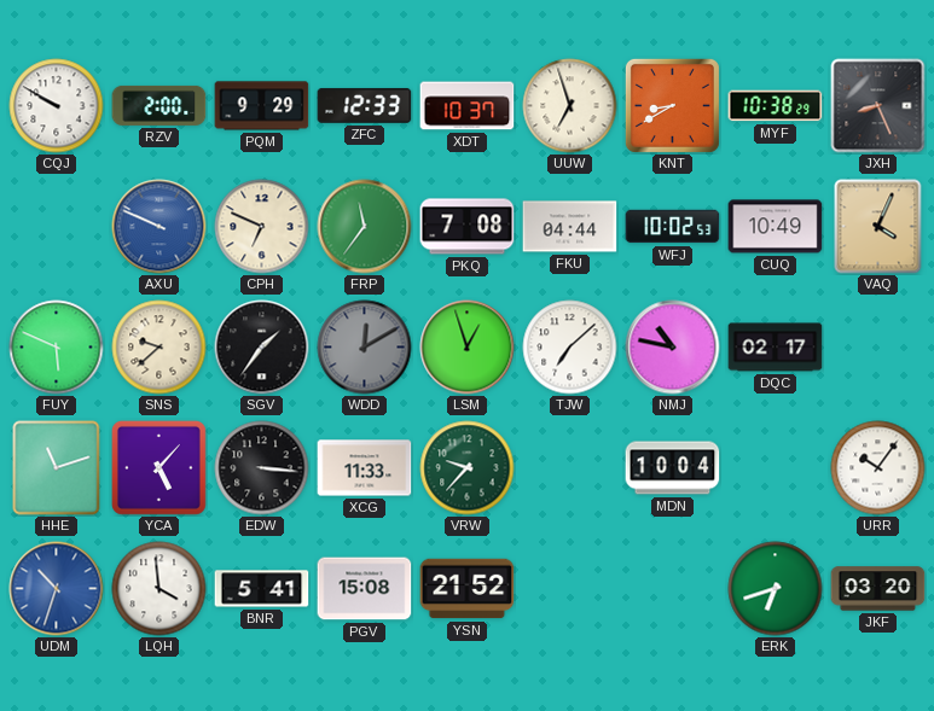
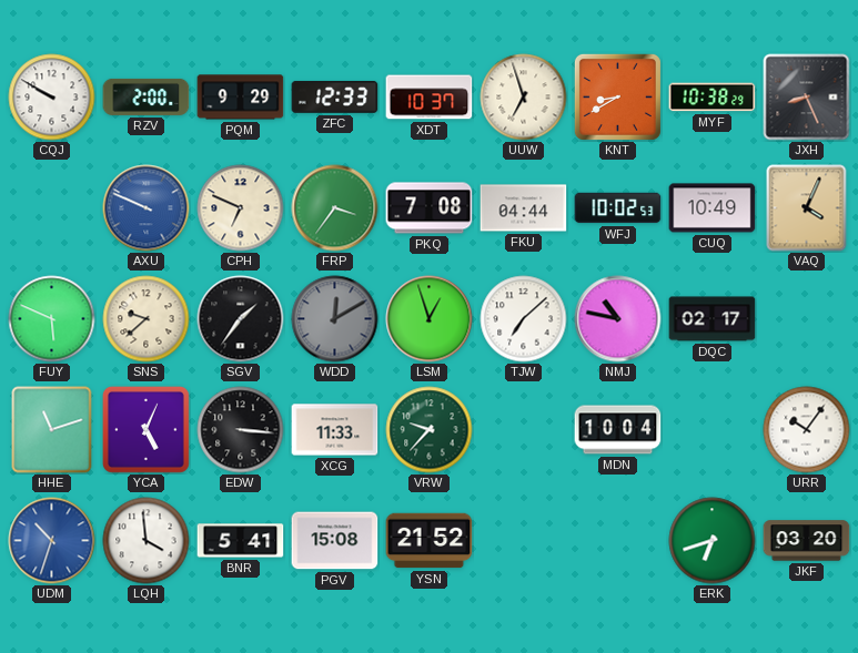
FRP: 11:36 -> 3:36
YCA: 5:07 -> 5:04
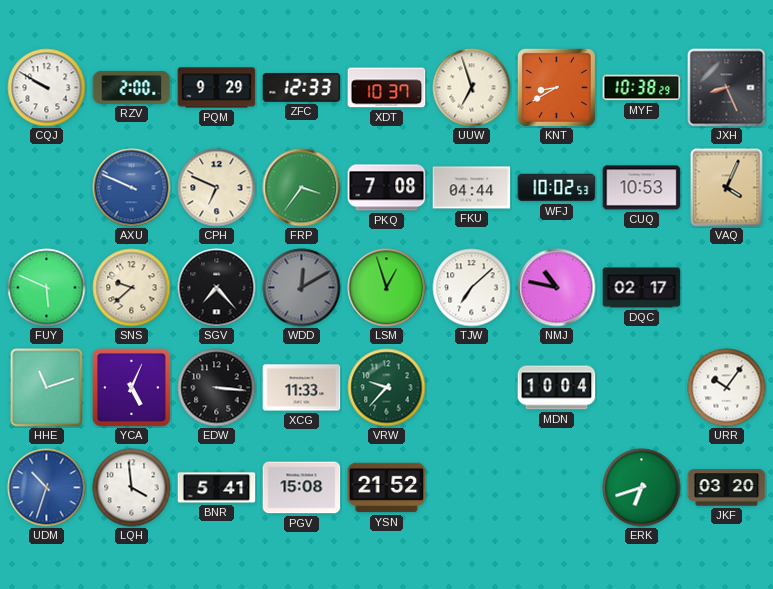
CUQ: 10:49 -> 10:53
SGV: 1:36 -> 7:23
